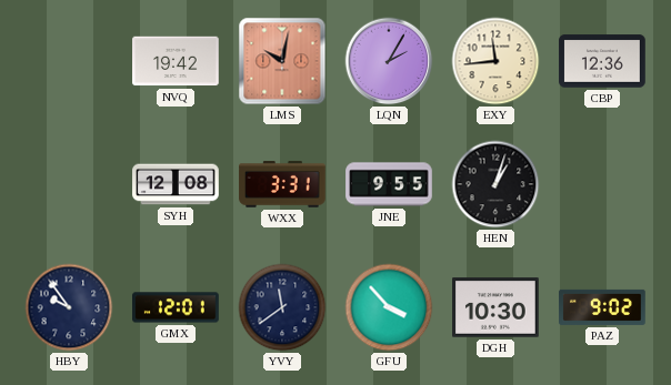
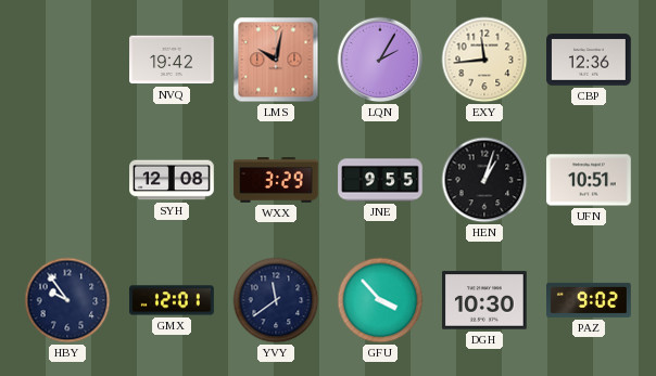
WXX: 3:31 -> 3:29
UFN: none -> 10:51
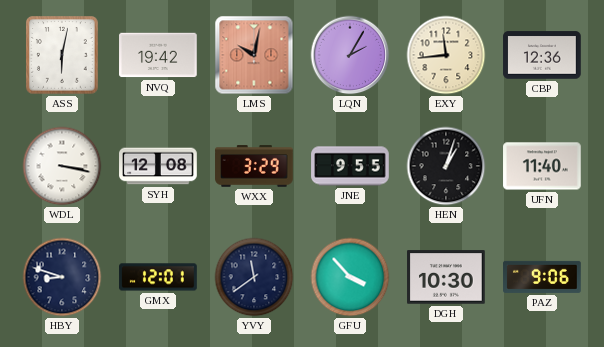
ASS: none -> 6:02
WDL: none -> 3:17
UFN: 10:51 -> 11:40
HBY: 9:54 -> 8:48
PAZ: 9:02 -> 9:06
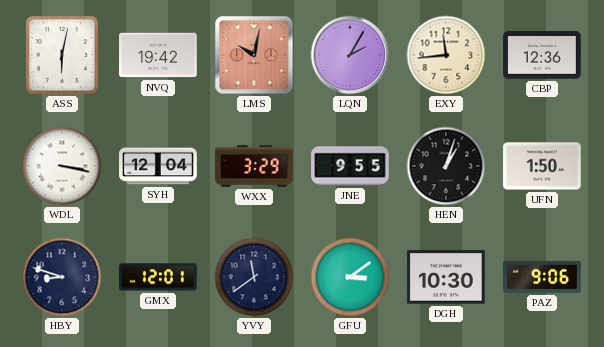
SYH: 12:08 -> 12:04
UFN: 11:40 -> 1:50
GFU: 3:53 -> 3:09
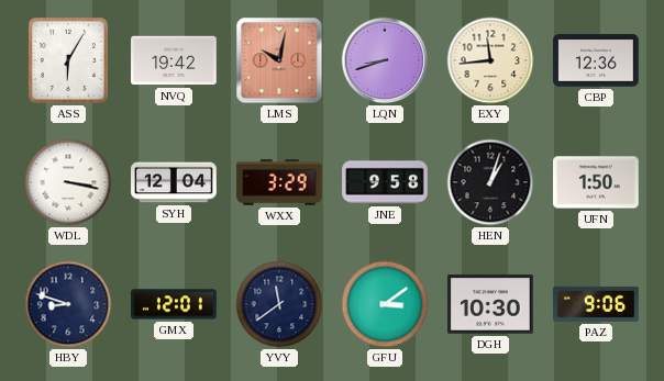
ASS: 6:02 -> 6:05
LQN: 2:05 -> 8:42
JNE: 9:55 -> 9:58
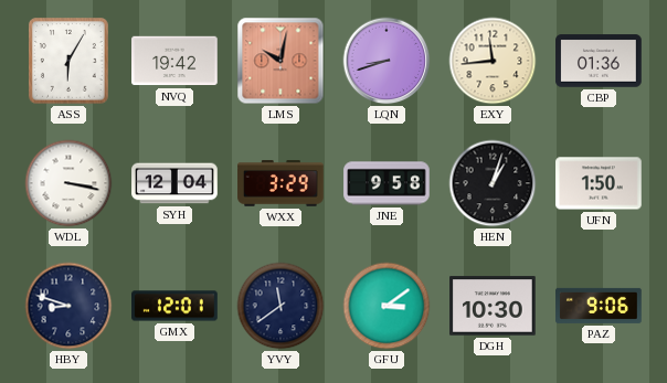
CBP: 12:36 -> 01:36
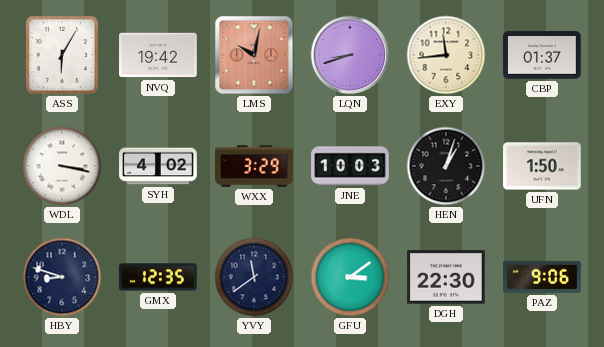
CBP: 01:36 -> 01:37
SYH: 12:04 -> 4:02
JNE: 9:58 -> 10:03
GMX: 12:01 -> 12:35
DGH: 10:30 -> 22:30
